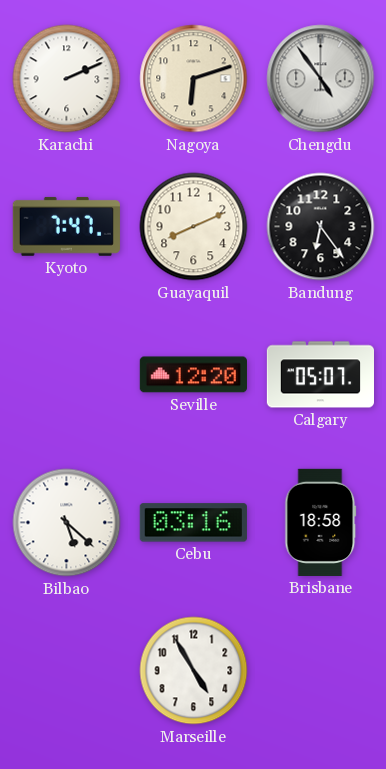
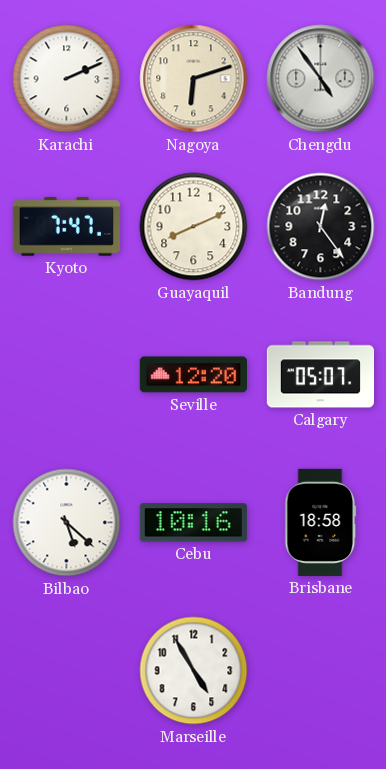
Bandung: 6:24 -> 12:24
Cebu: 03:16 -> 10:16
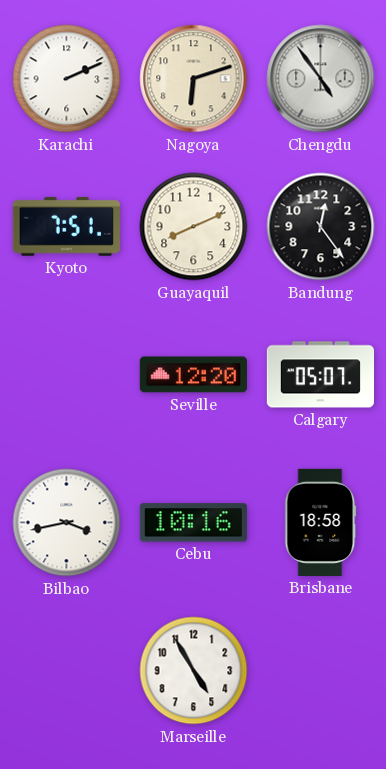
Kyoto: 7:47 -> 7:51
Bilbao: 5:22 -> 3:43
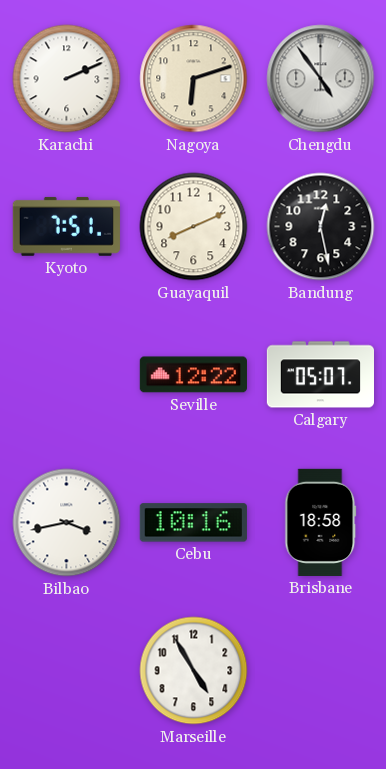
Bandung: 12:24 -> 12:28
Seville: 12:20 -> 12:22
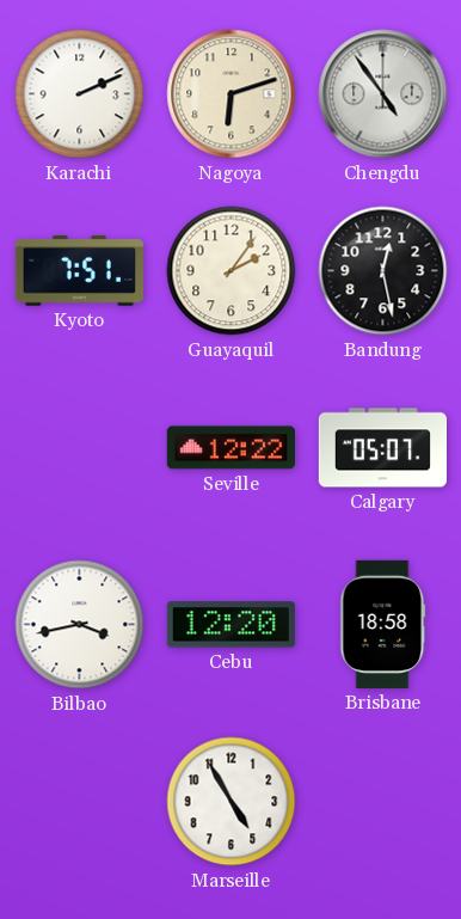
Guayaquil: 8:11 -> 2:06
Cebu: 10:16 -> 12:20
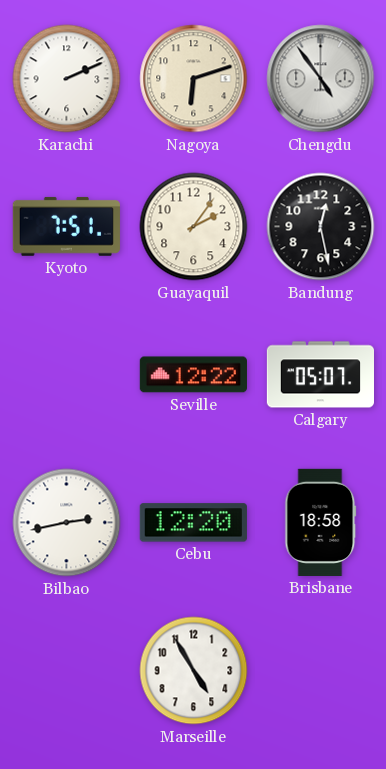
Bilbao: 3:43 -> 2:43
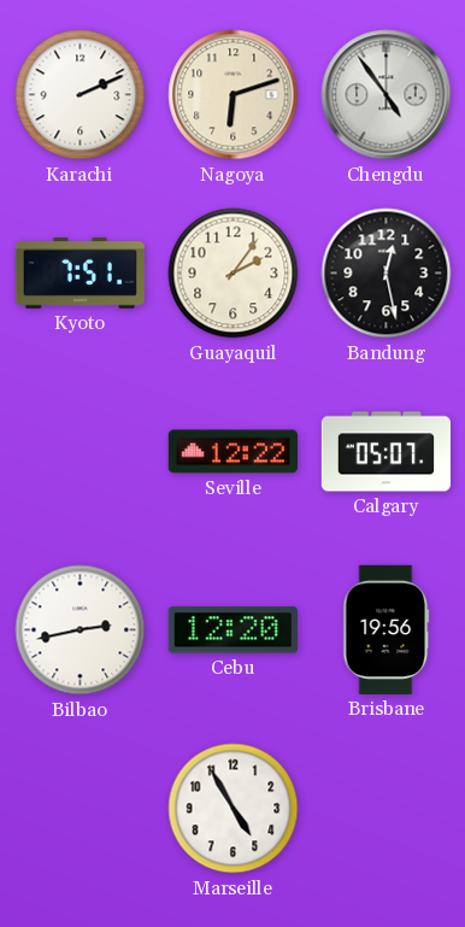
Brisbane: 18:58 -> 19:56
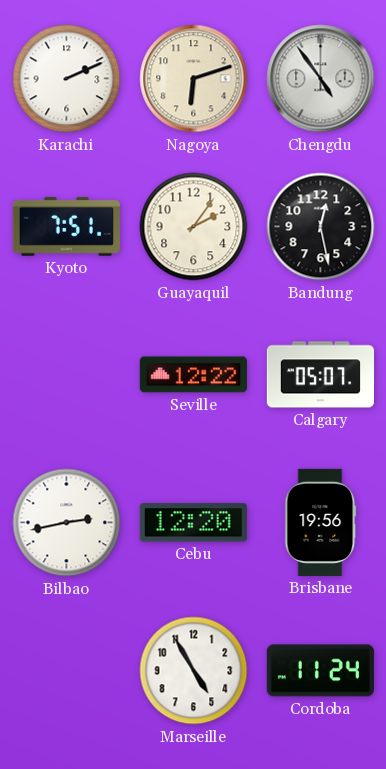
Cordoba: none -> 11:24
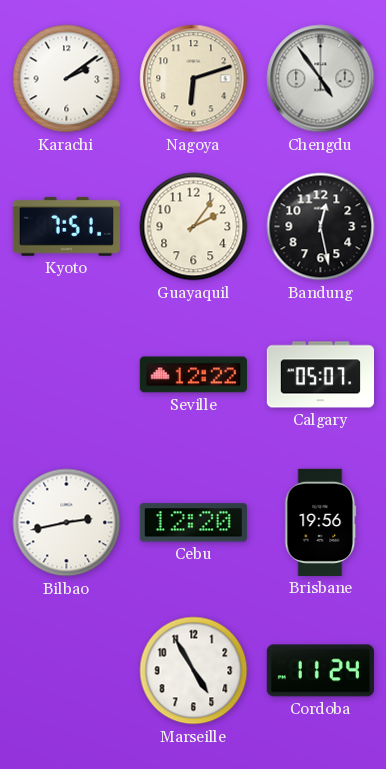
Karachi: 2:11 -> 2:09
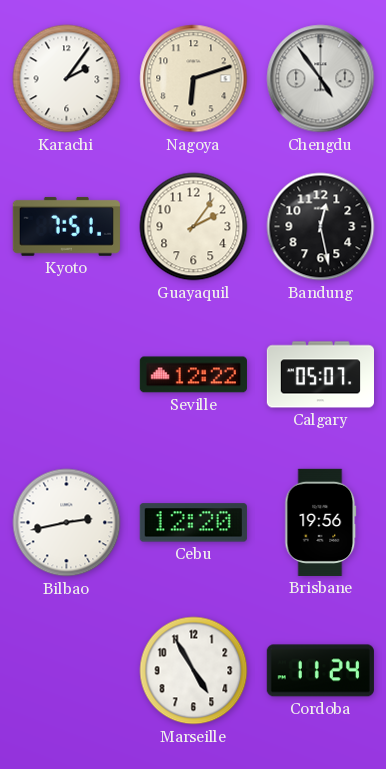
Karachi: 2:09 -> 2:06
